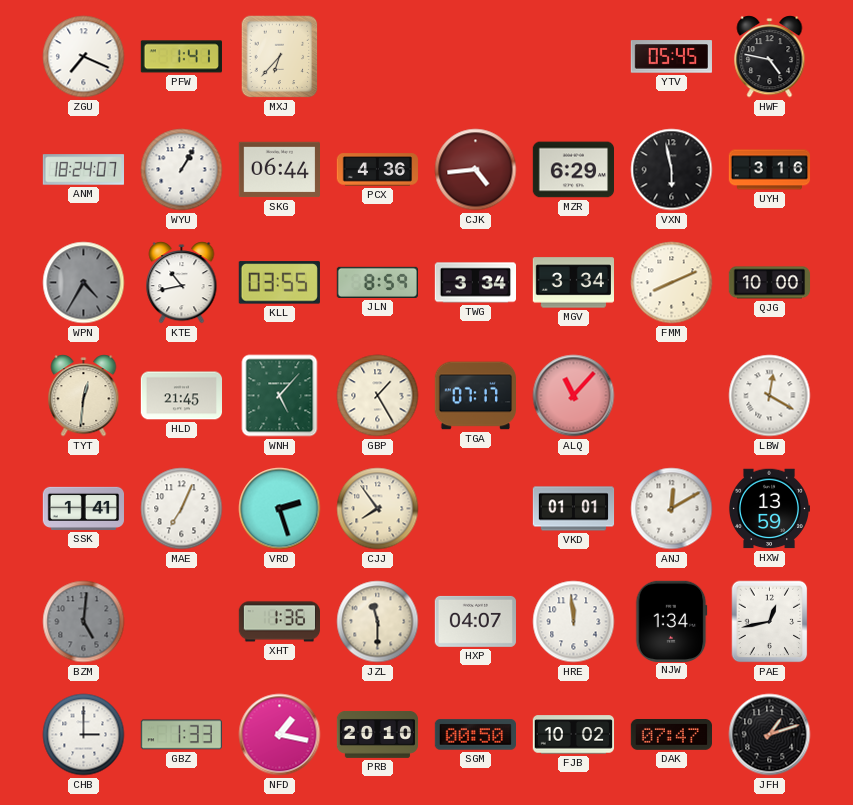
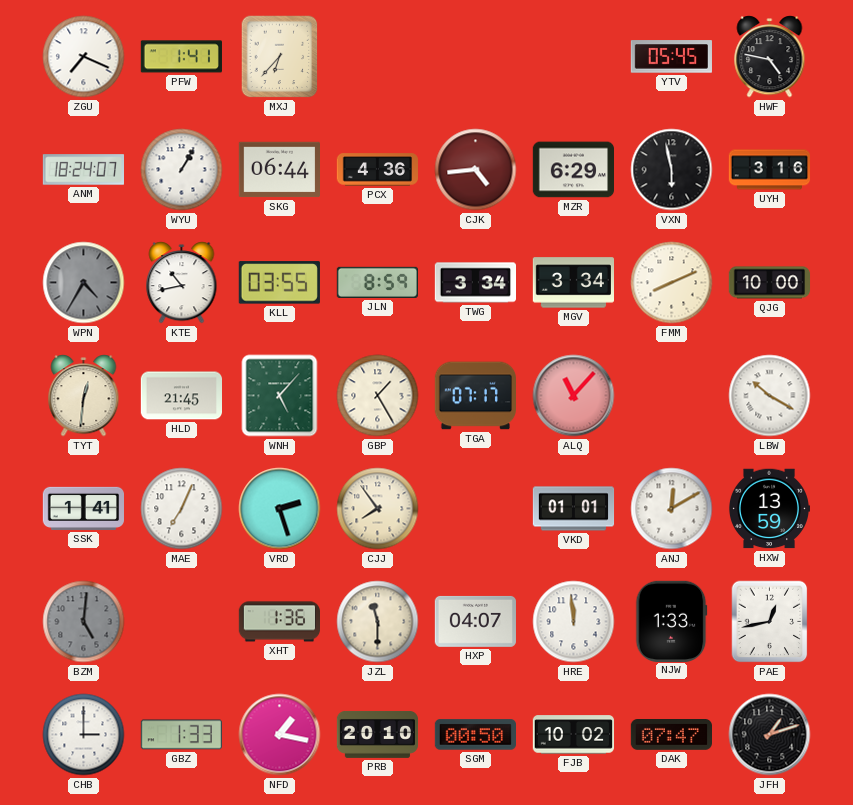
LBW: 12:20 -> 10:20
NJW: 1:34 -> 1:33
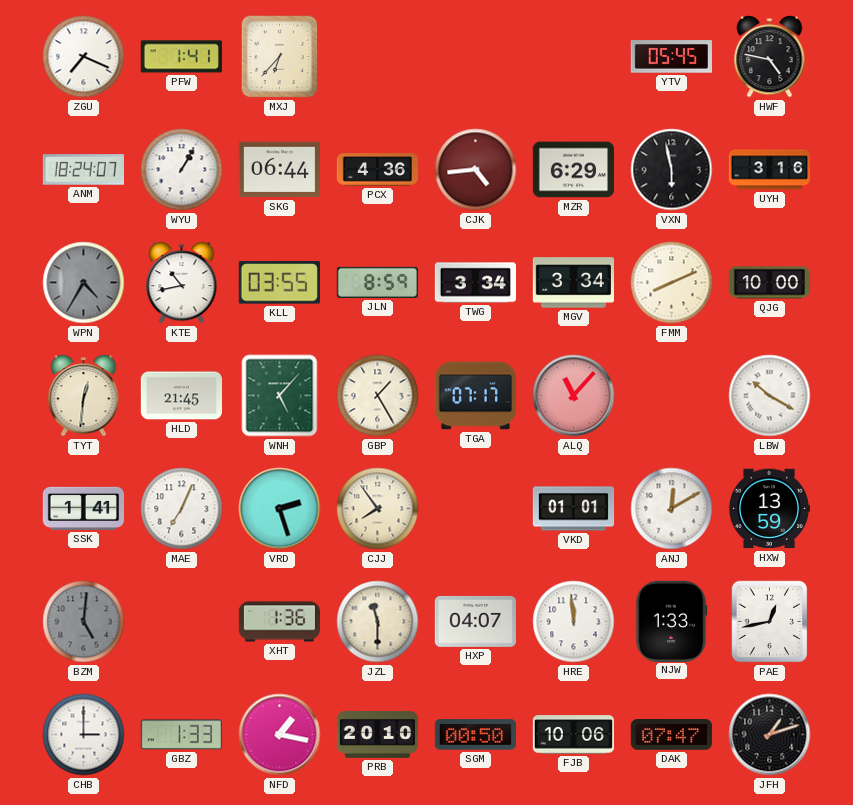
FJB: 10:02 -> 10:06
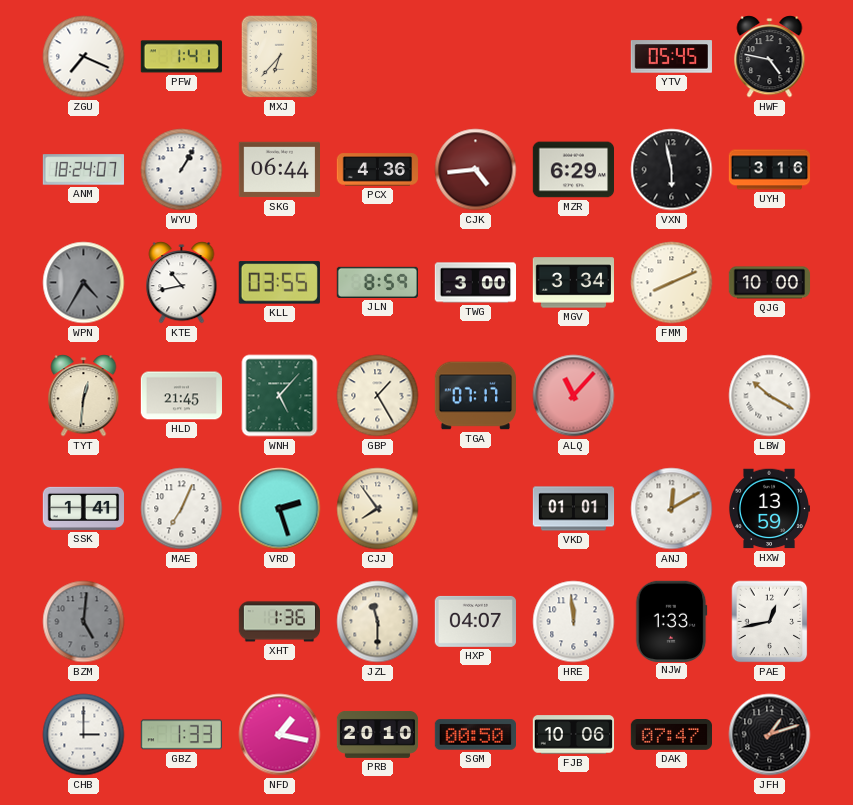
TWG: 3:34 -> 3:00
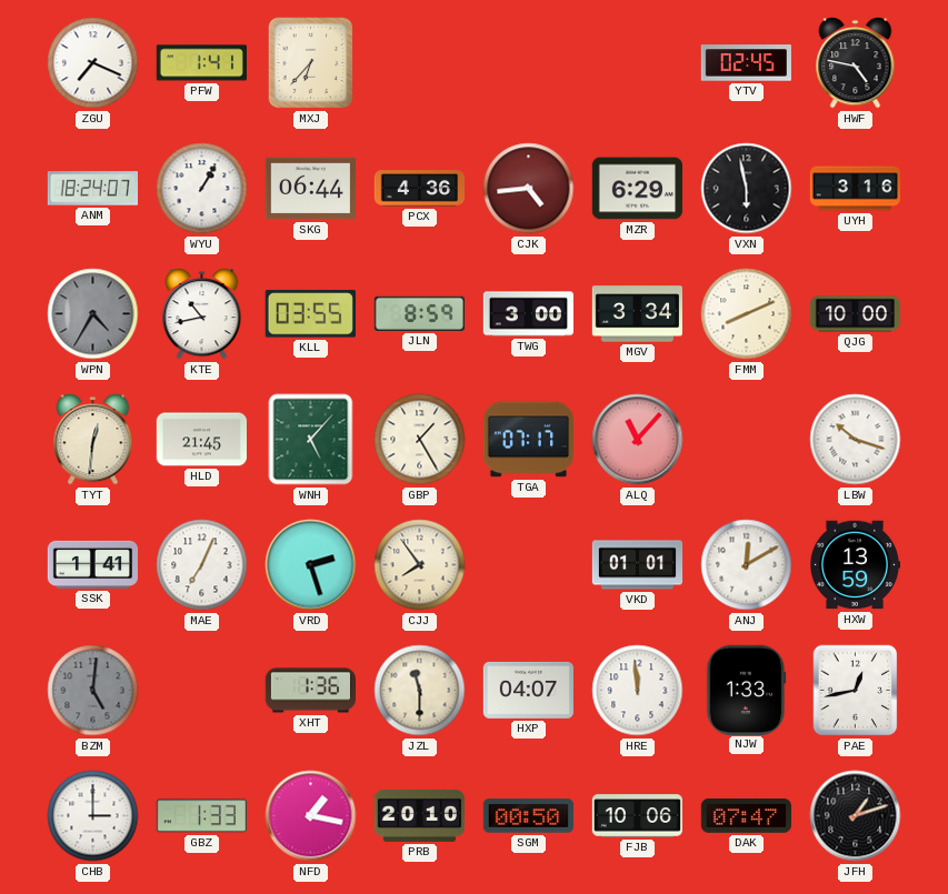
YTV: 05:45 -> 02:45
LBW: 10:20 -> 10:18
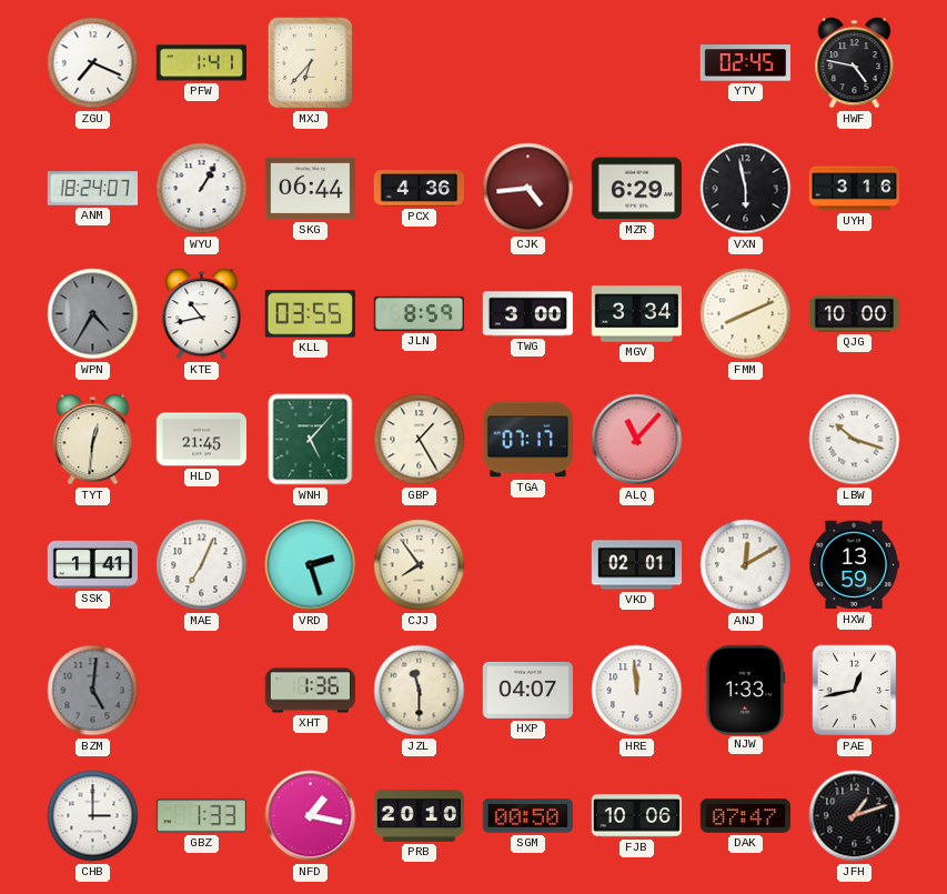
VKD: 01:01 -> 02:01
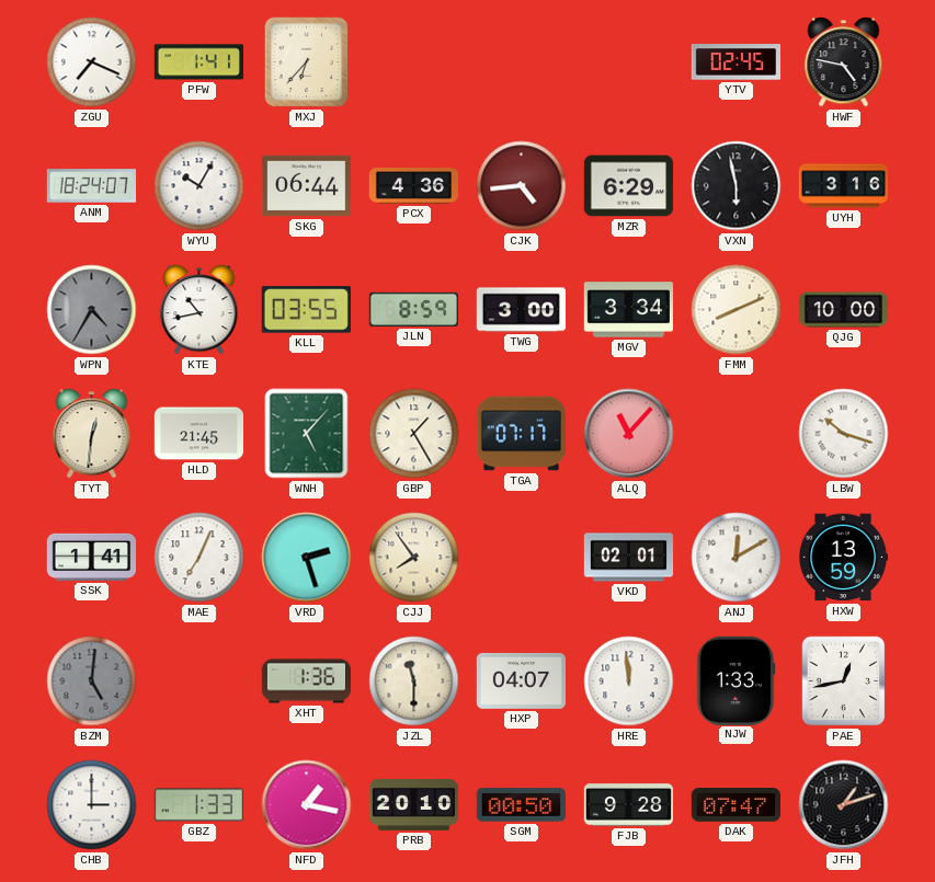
WYU: 1:05 -> 10:05
FJB: 10:06 -> 9:28
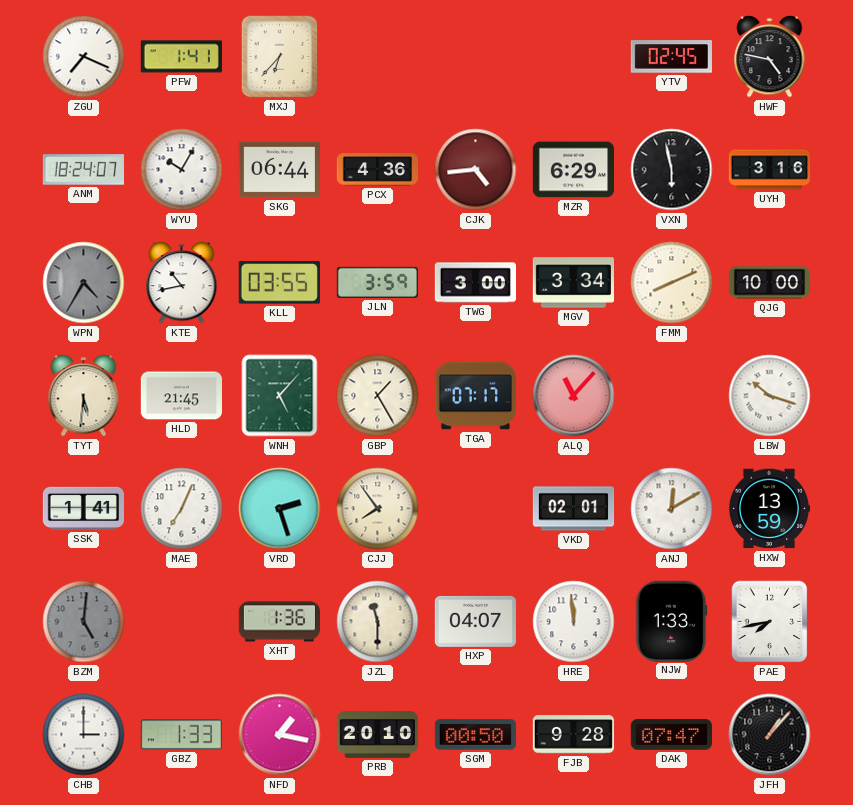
JLN: 8:59 -> 3:59
TYT: 12:31 -> 5:31
PAE: 12:43 -> 7:43
JFH: 1:12 -> 1:07
